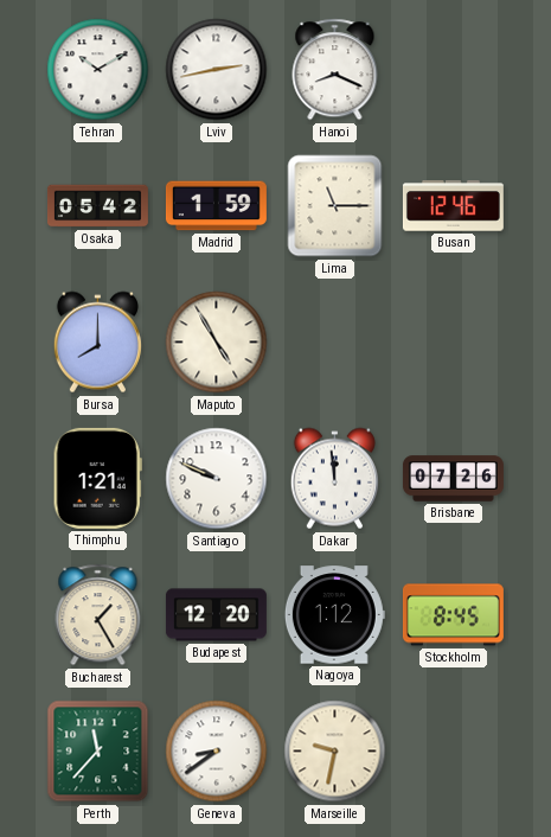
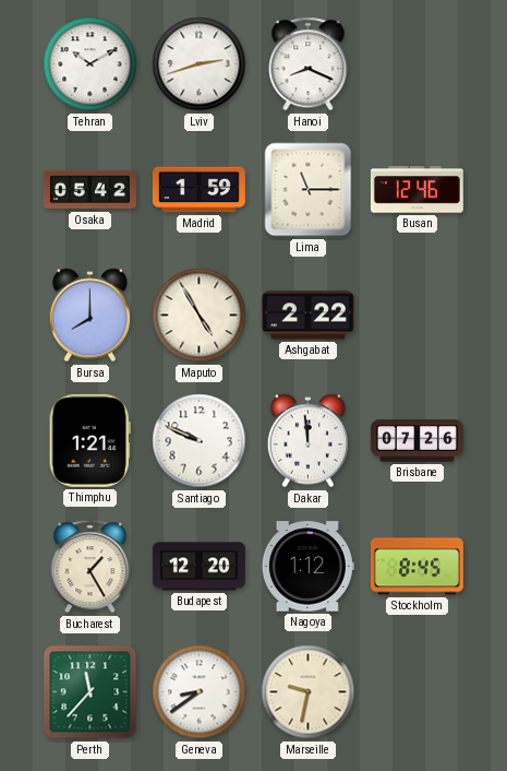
Lviv: 2:43 -> 2:42
Ashgabat: none -> 2:22
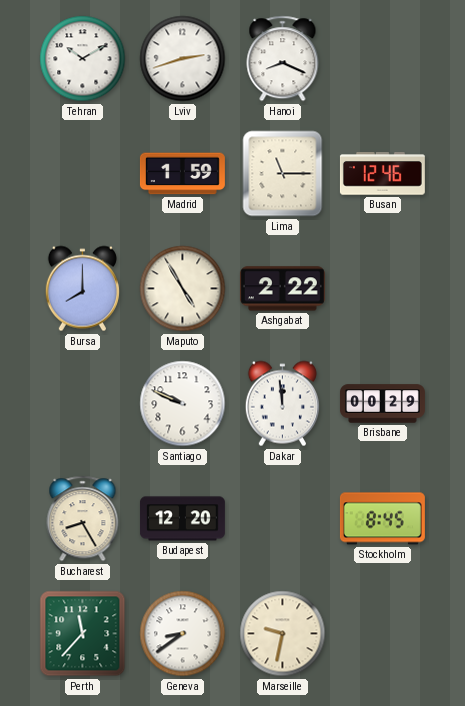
Osaka: 05:42 -> none
Thimphu: 1:21 -> none
Brisbane: 07:26 -> 00:29
Bucharest: 1:25 -> 8:25
Nagoya: 1:12 -> none
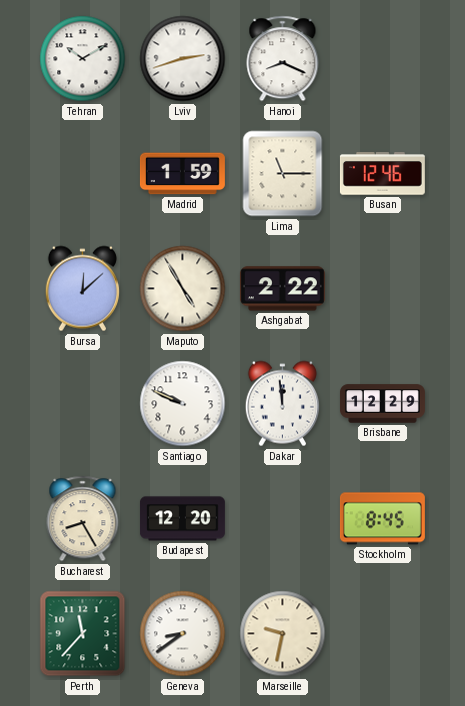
Bursa: 8:00 -> 12:08
Brisbane: 00:29 -> 12:29
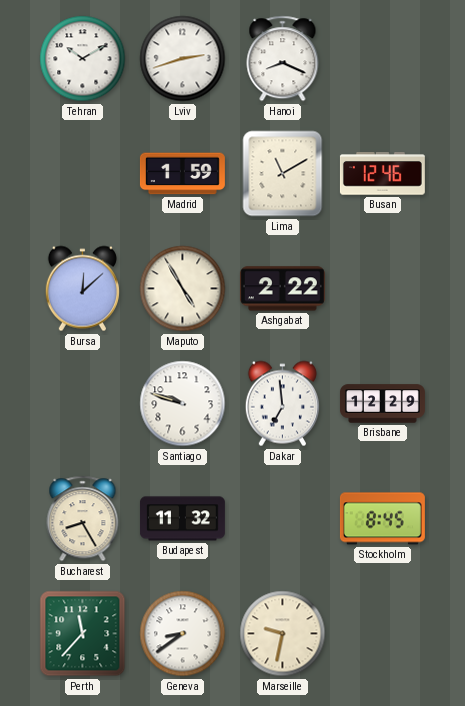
Lima: 11:15 -> 11:10
Santiago: 9:49 -> 9:48
Dakar: 11:59 -> 6:59
Budapest: 12:20 -> 11:32
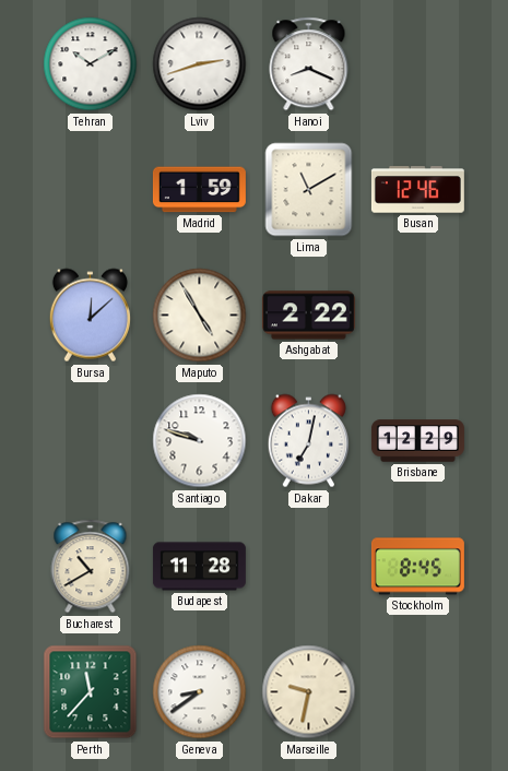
Dakar: 6:59 -> 7:02
Bucharest: 8:25 -> 10:40
Budapest: 11:32 -> 11:28
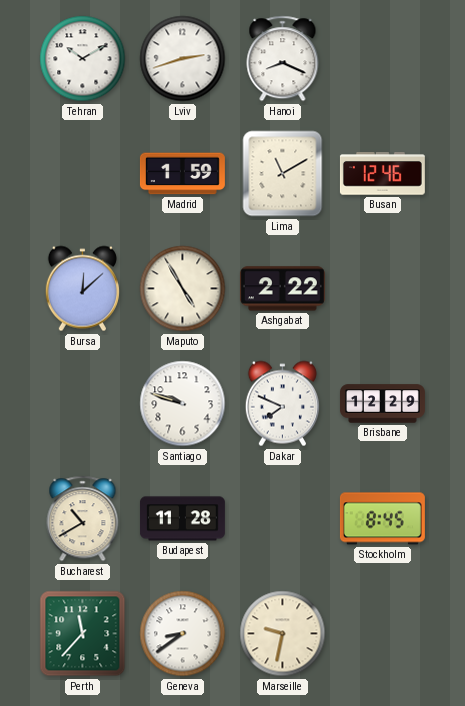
Dakar: 7:02 -> 7:49
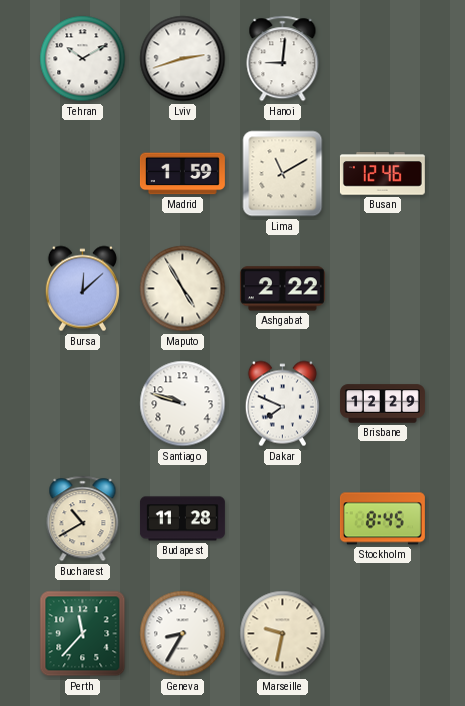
Hanoi: 8:19 -> 9:01
Geneva: 8:39 -> 8:35
